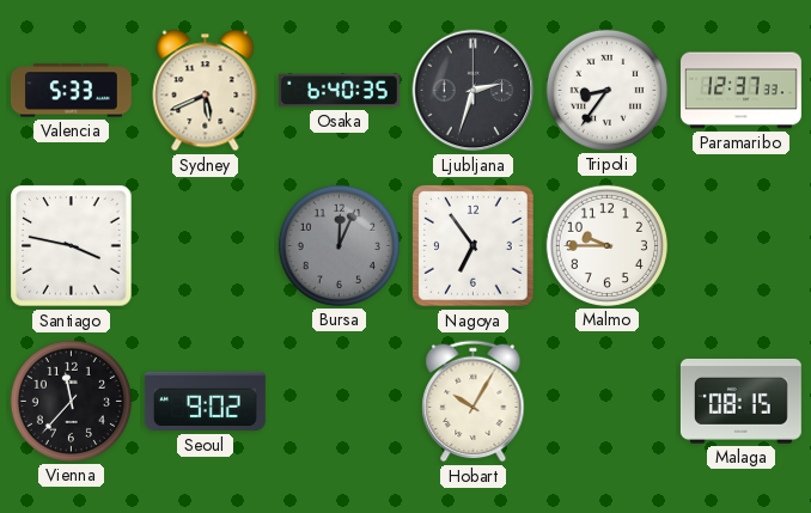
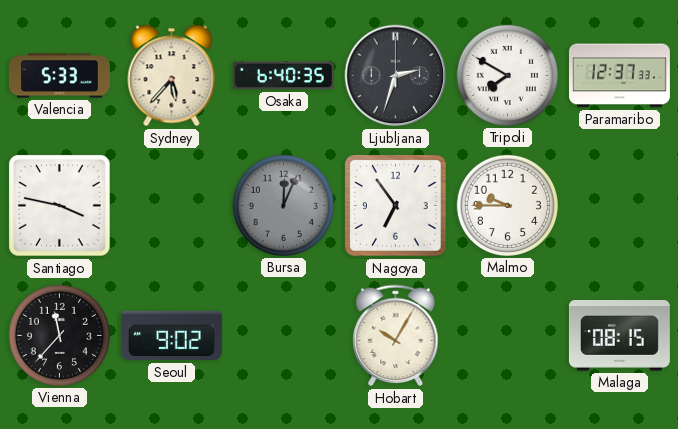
Sydney: 5:41 -> 5:37
Tripoli: 8:36 -> 7:50
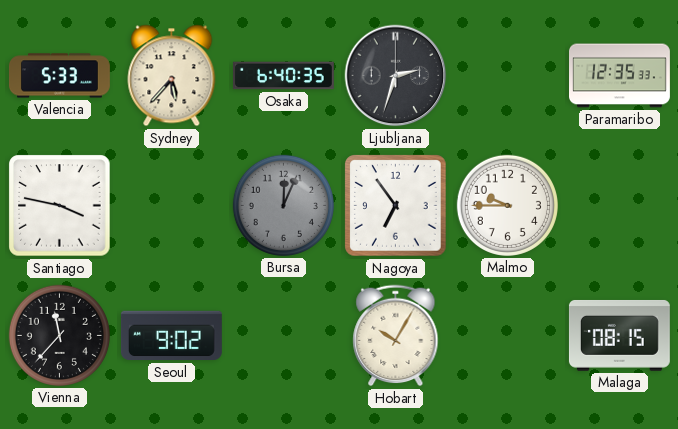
Tripoli: 7:50 -> none
Paramaribo: 12:37 -> 12:35
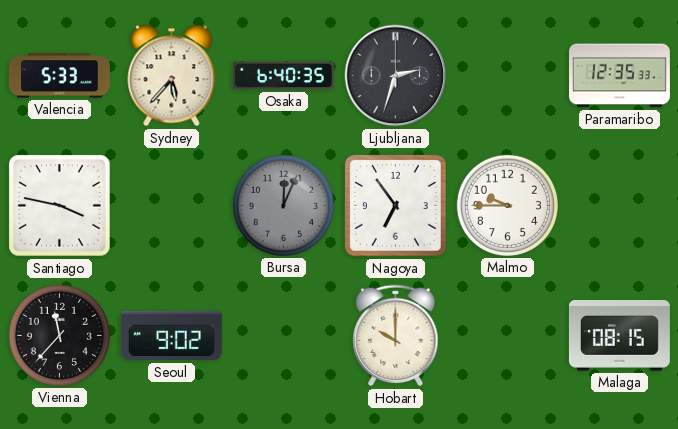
Hobart: 10:05 -> 10:00
